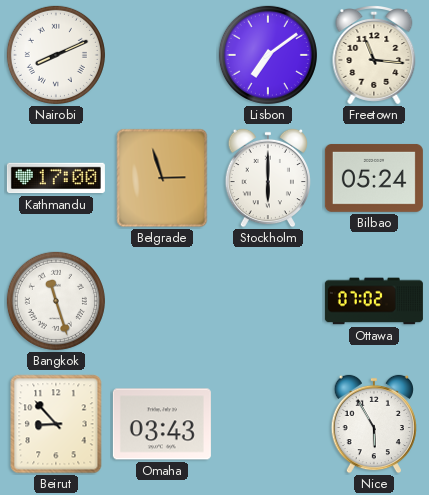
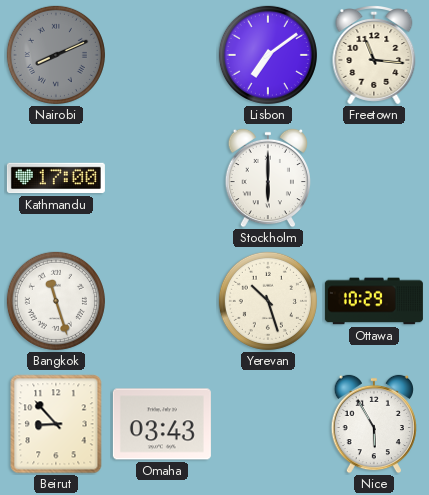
Nairobi dial: white -> grey
Belgrade: 2:57 -> none
Bilbao: 05:24 -> none
Yerevan: none -> 10:27
Ottawa: 07:02 -> 10:29
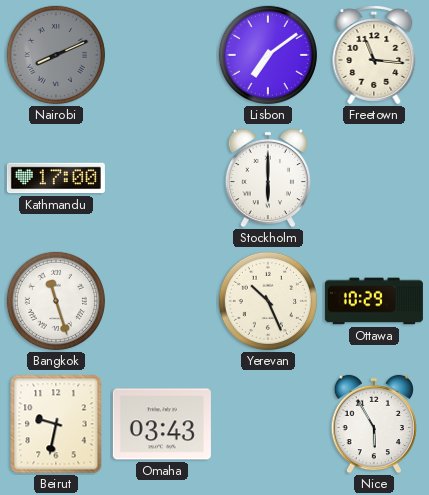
Yerevan: 10:27 -> 10:26
Beirut: 8:53 -> 9:32
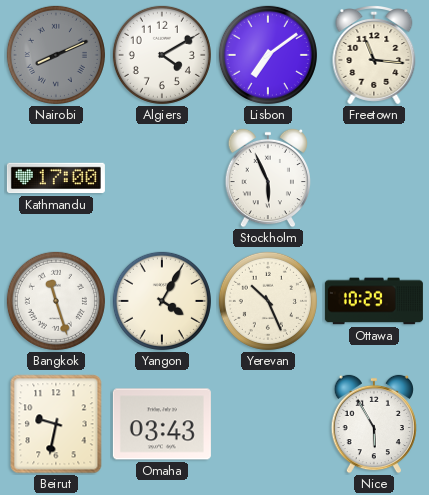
Algiers: none -> 4:10
Stockholm: 6:00 -> 5:56
Yangon: none -> 4:05
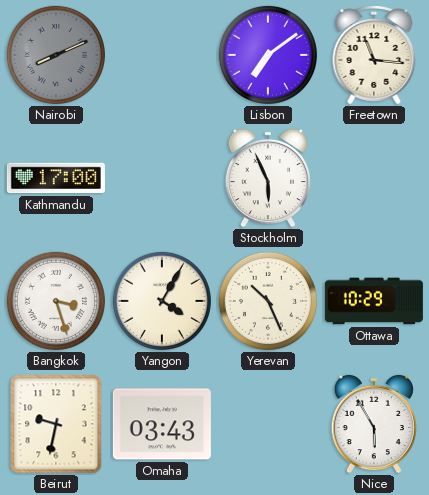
Algiers: 4:10 -> none
Bangkok: 11:27 -> 3:27
